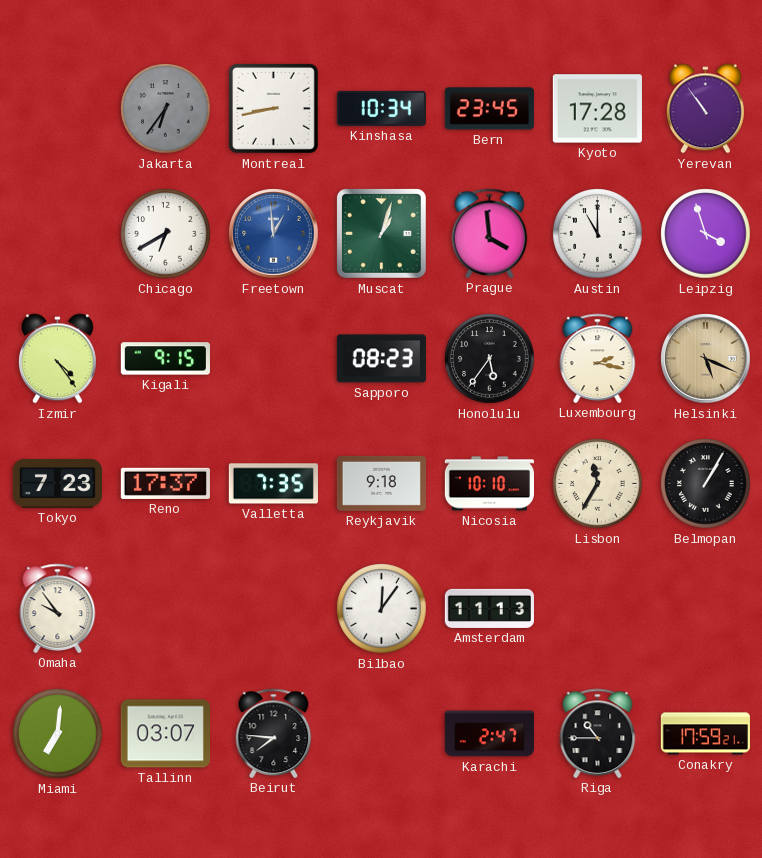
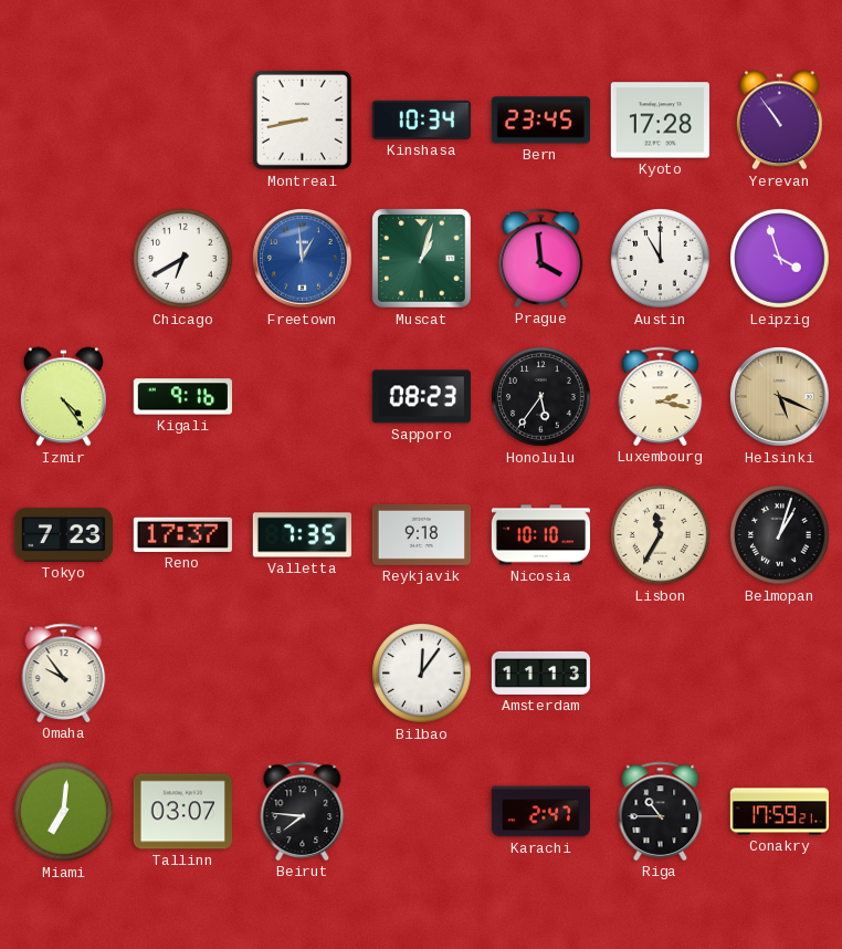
Jakarta: 6:36 -> none
Kigali: 9:15 -> 9:16
Belmopan: 1:05 -> 1:03
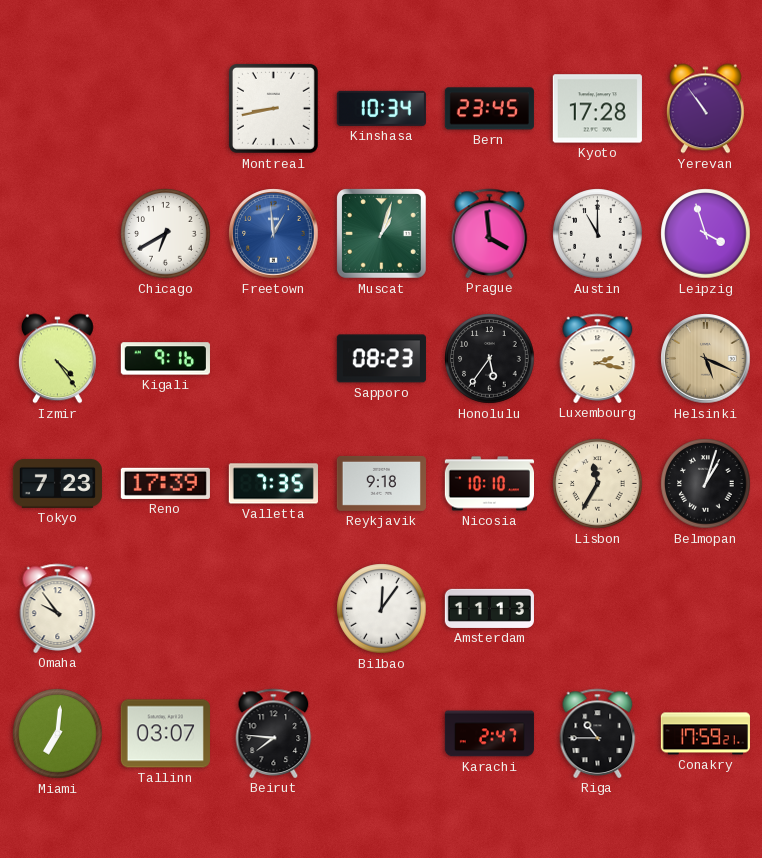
Reno: 17:37 -> 17:39
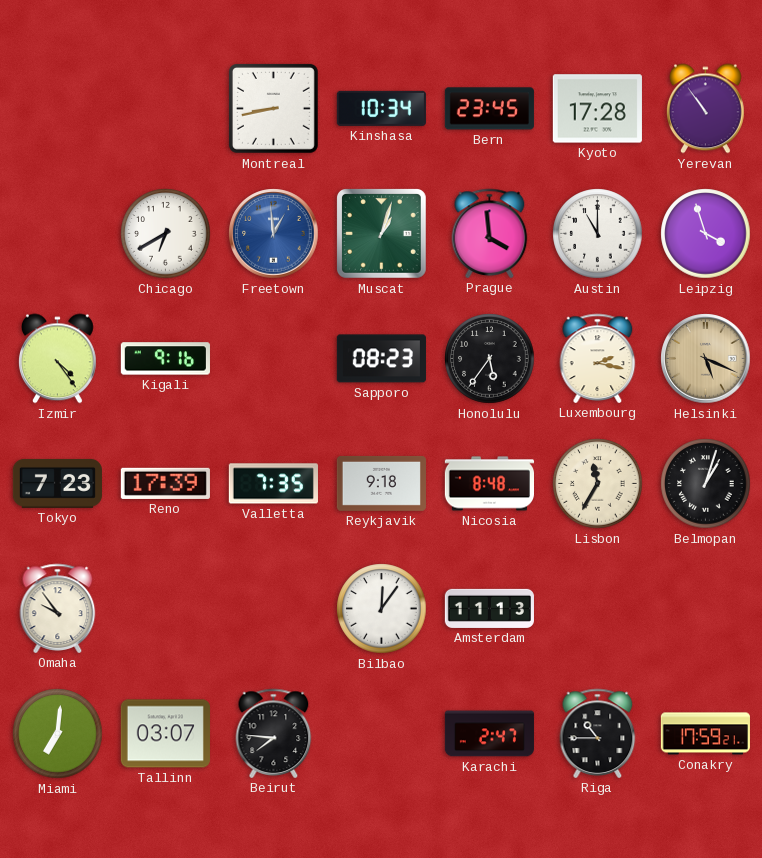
Nicosia: 10:10 -> 8:48
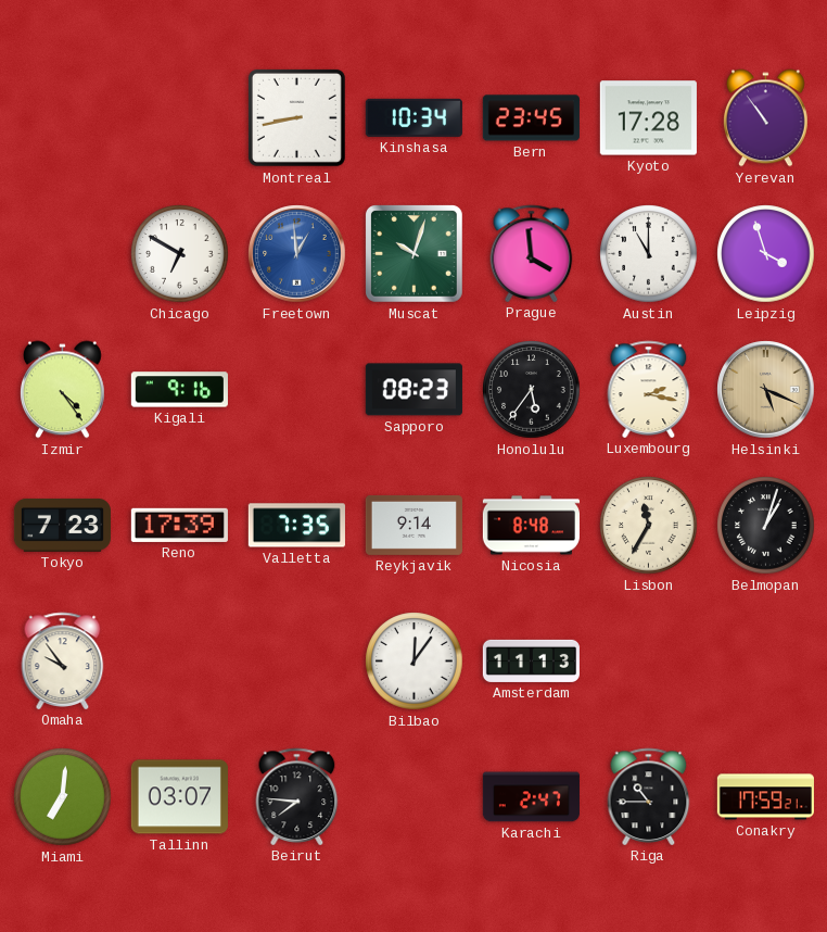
Chicago: 6:40 -> 6:50
Muscat: 1:03 -> 10:03
Reykjavik: 9:18 -> 9:14
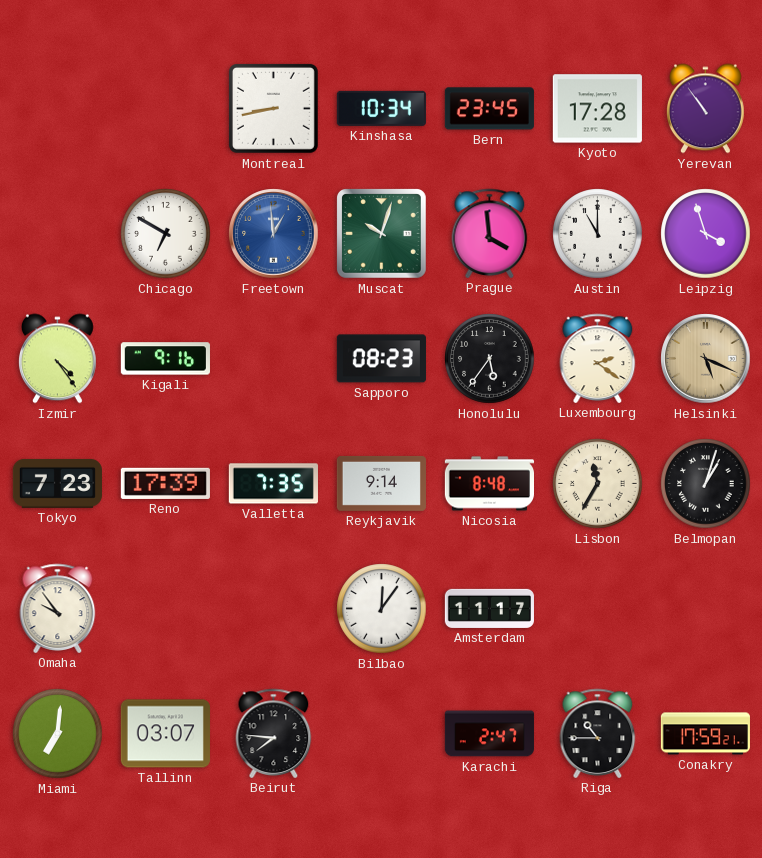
Luxembourg: 2:17 -> 2:21
Amsterdam: 11:13 -> 11:17
